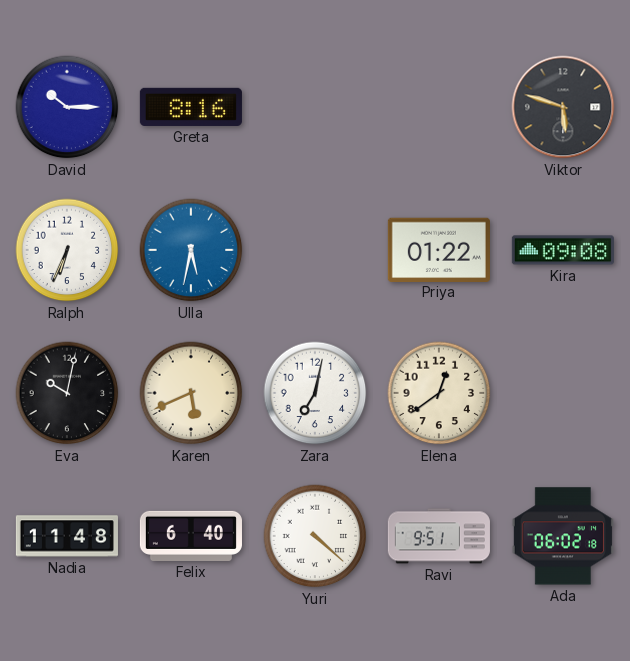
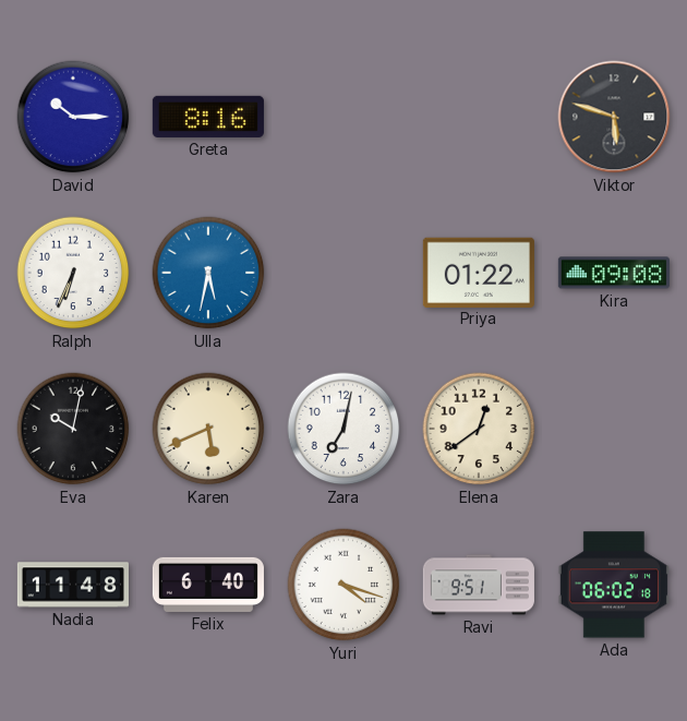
Yuri: 4:22 -> 4:18
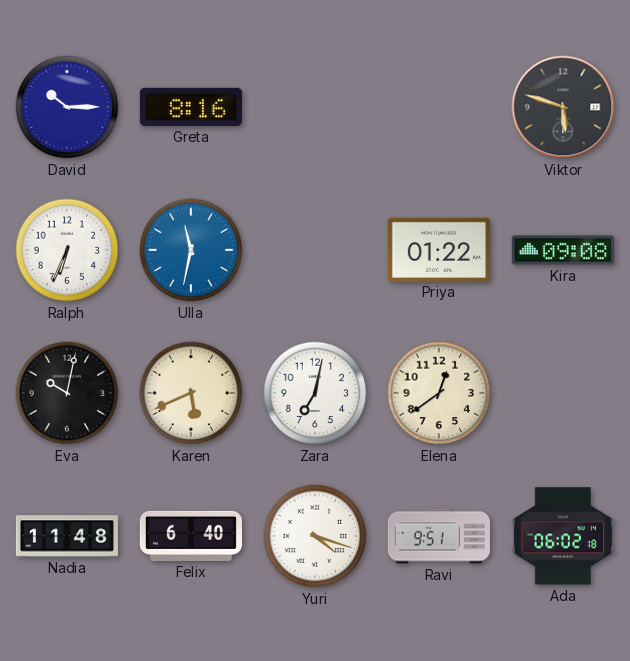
Ulla: 5:32 -> 11:32
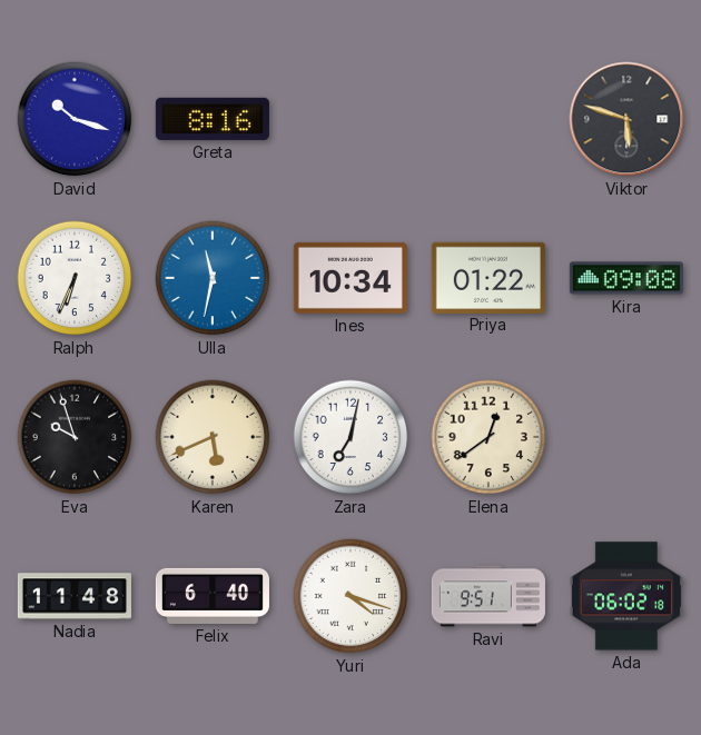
David: 10:15 -> 10:18
Ines: none -> 10:34
Eva: 10:02 -> 9:57
